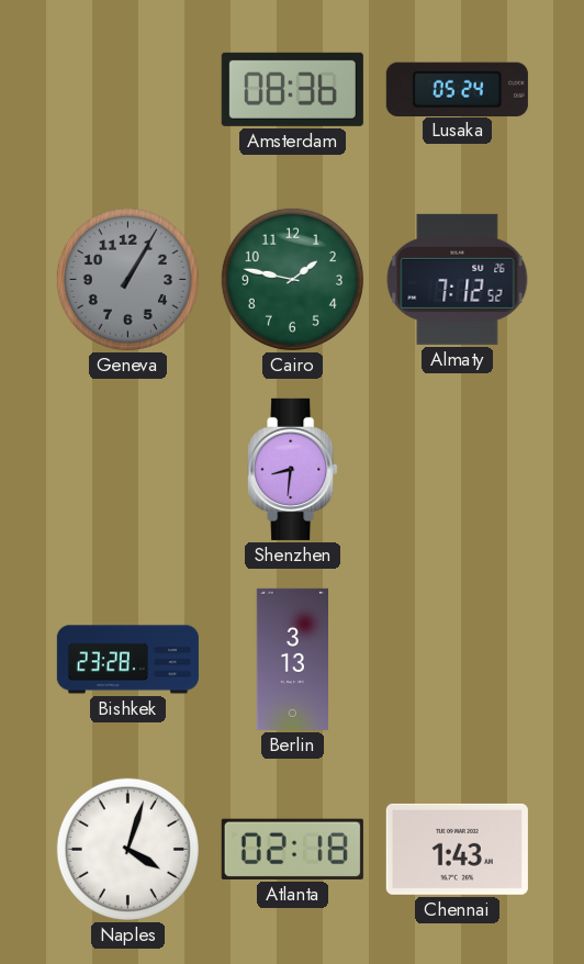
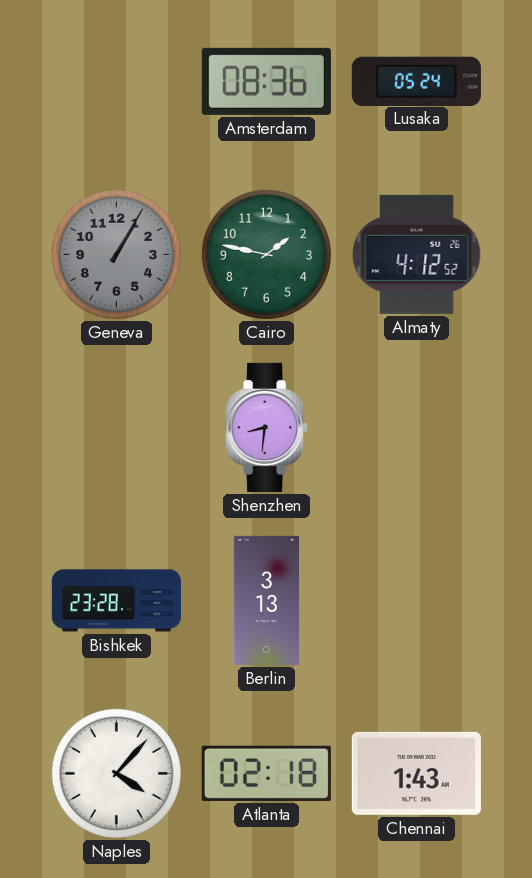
Almaty: 7:12 -> 4:12
Naples: 4:03 -> 4:07
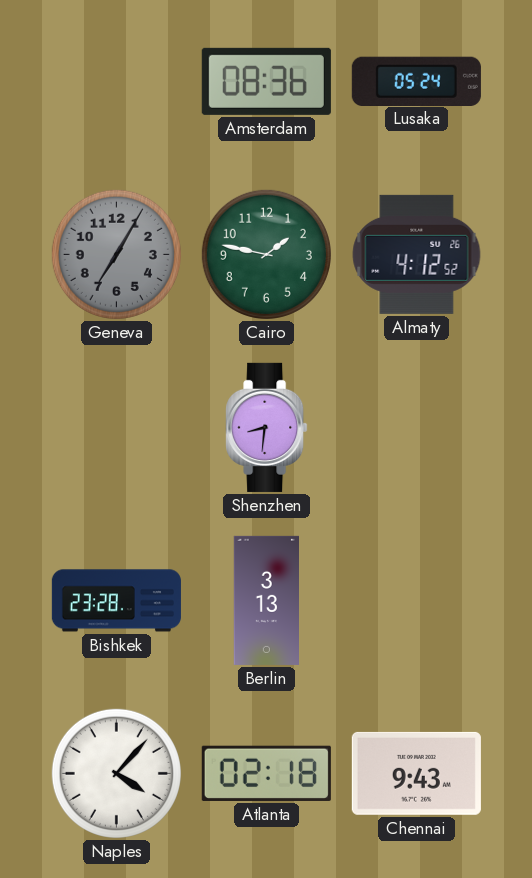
Geneva: 1:05 -> 7:05
Chennai: 1:43 -> 9:43
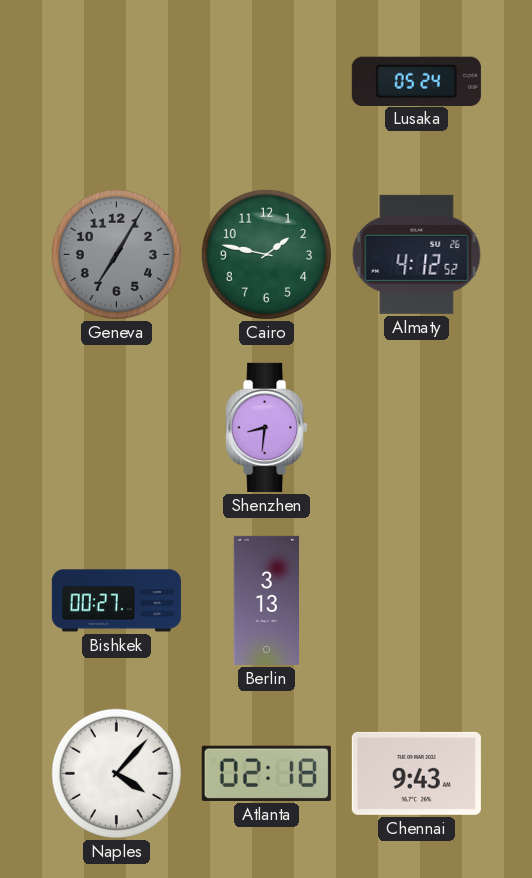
Amsterdam: 08:36 -> none
Bishkek: 23:28 -> 00:27
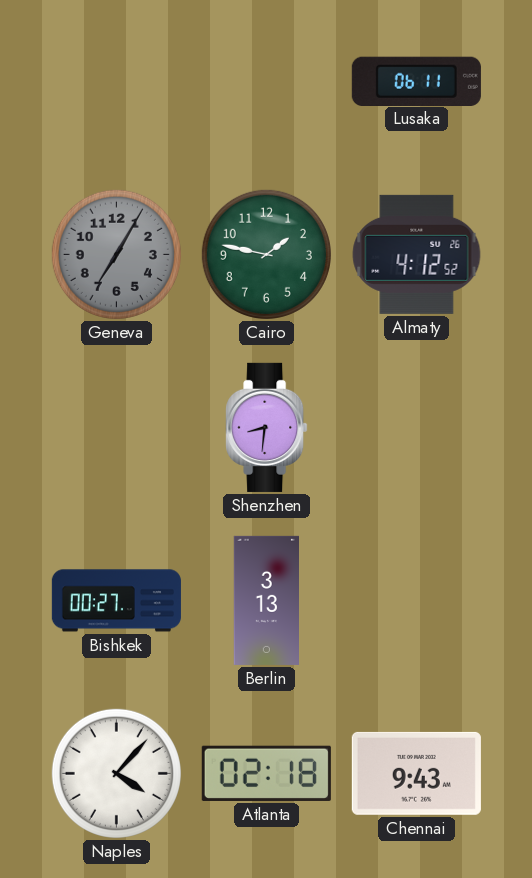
Lusaka: 05:24 -> 06:11
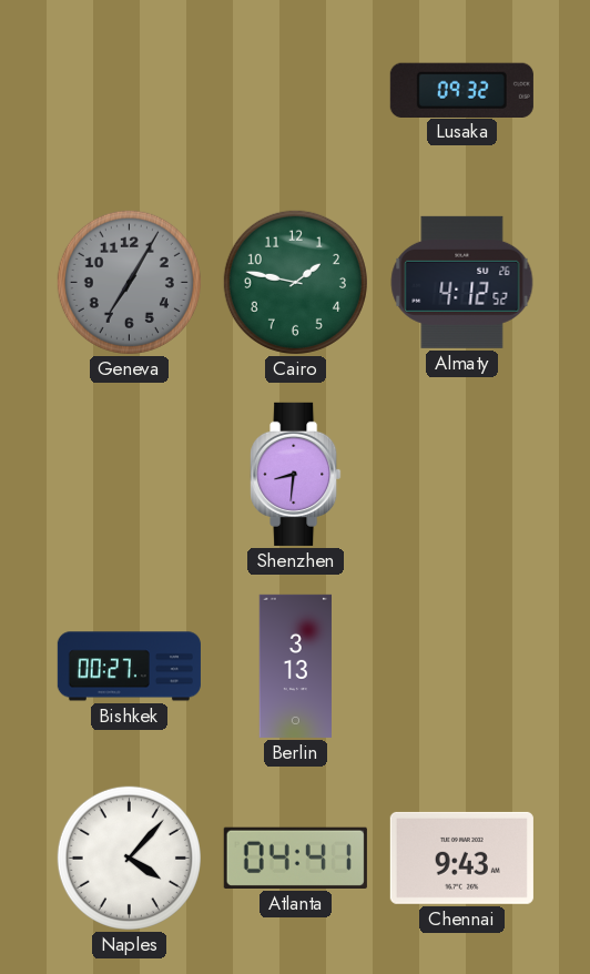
Lusaka: 06:11 -> 09:32
Atlanta: 02:18 -> 04:41
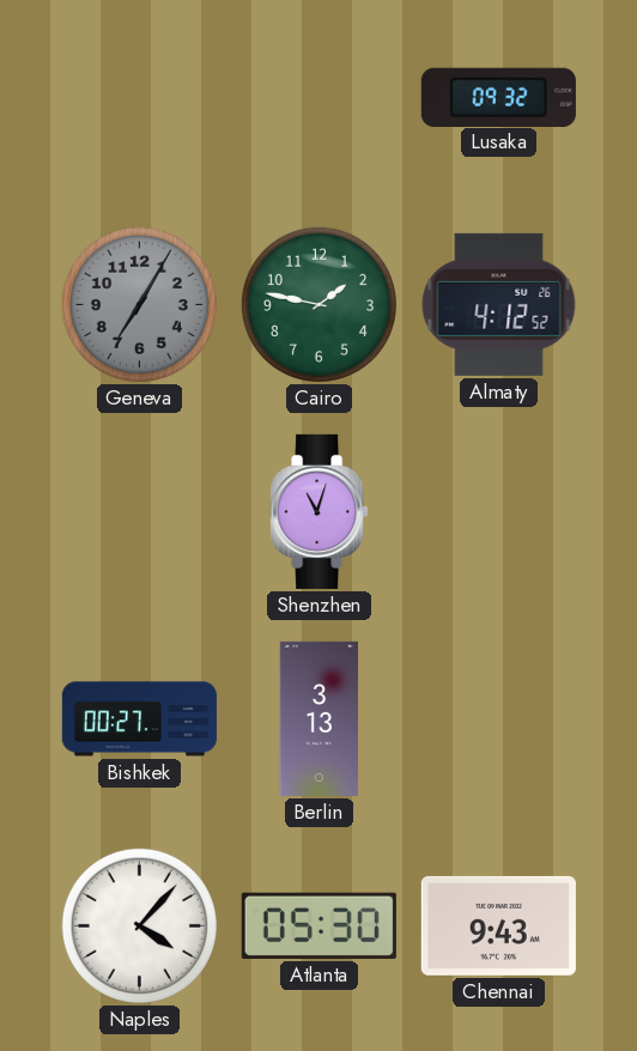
Shenzhen: 8:31 -> 11:03
Atlanta: 04:41 -> 05:30
